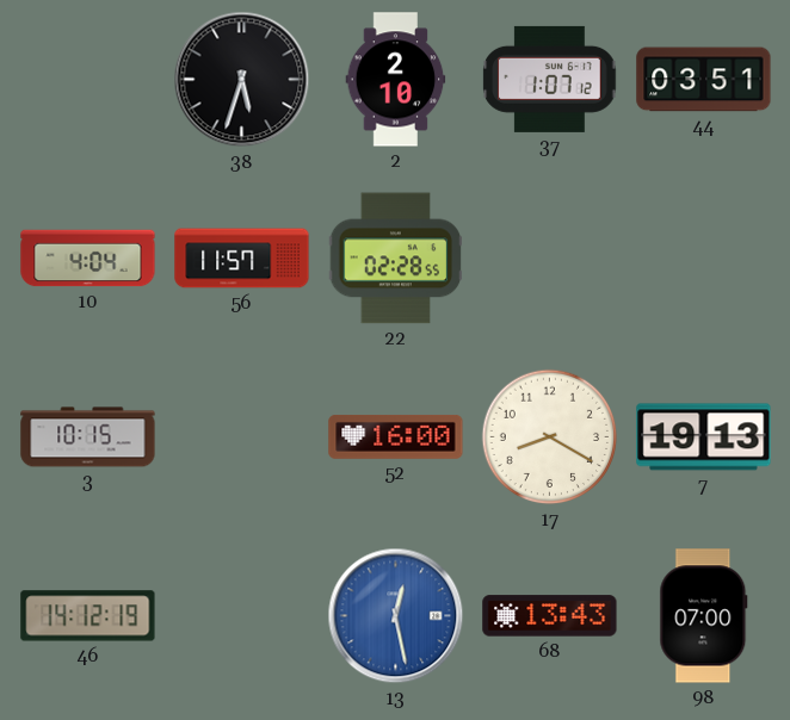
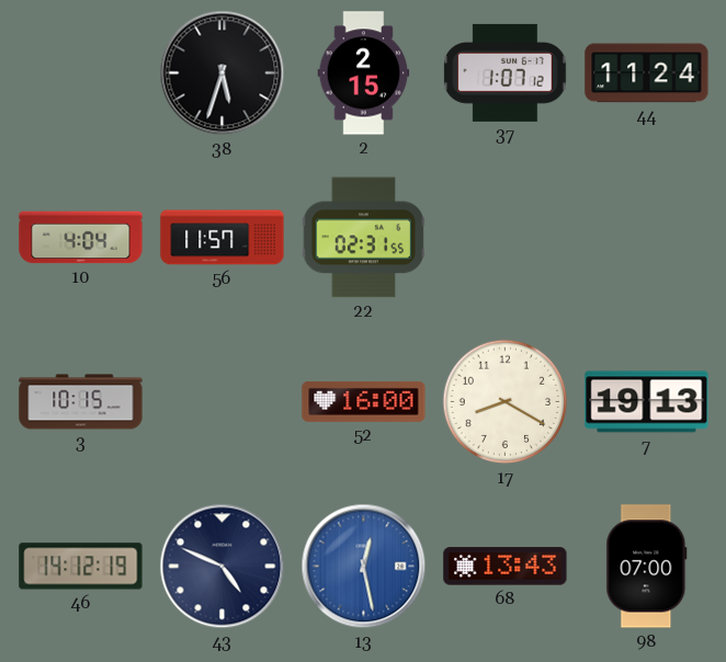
2: 2:10 -> 2:15
44: 03:51 -> 11:24
22: 02:28 -> 02:31
43: none -> 4:49
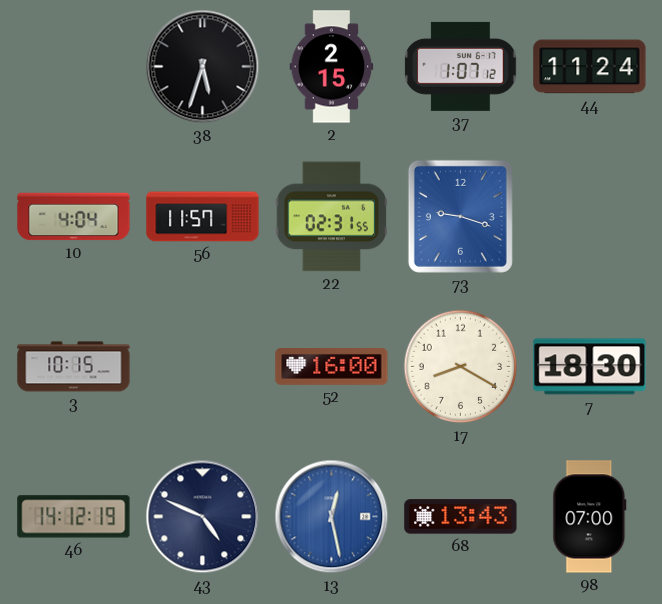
73: none -> 9:18
7: 19:13 -> 18:30
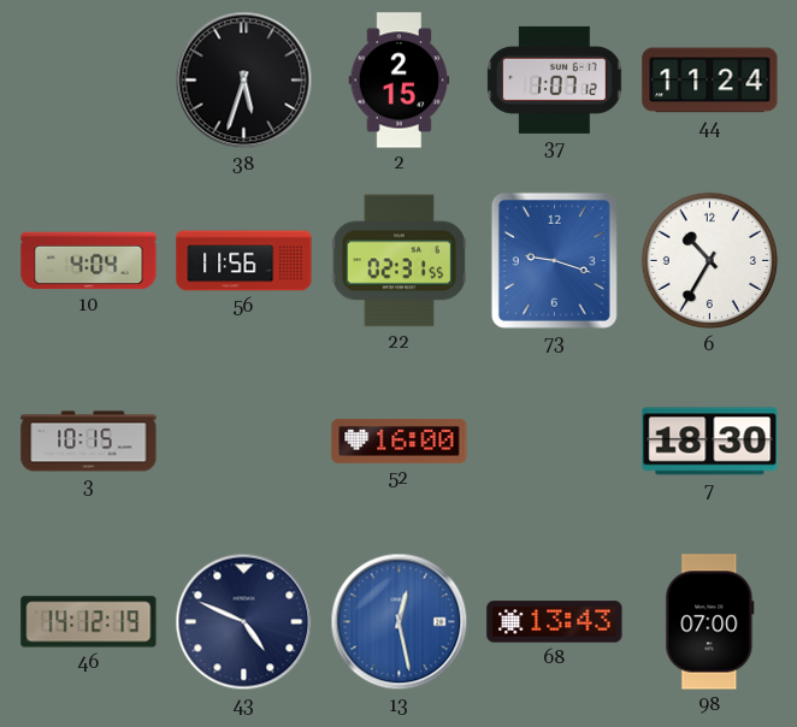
56: 11:57 -> 11:56
6: none -> 10:35
17: 8:20 -> none
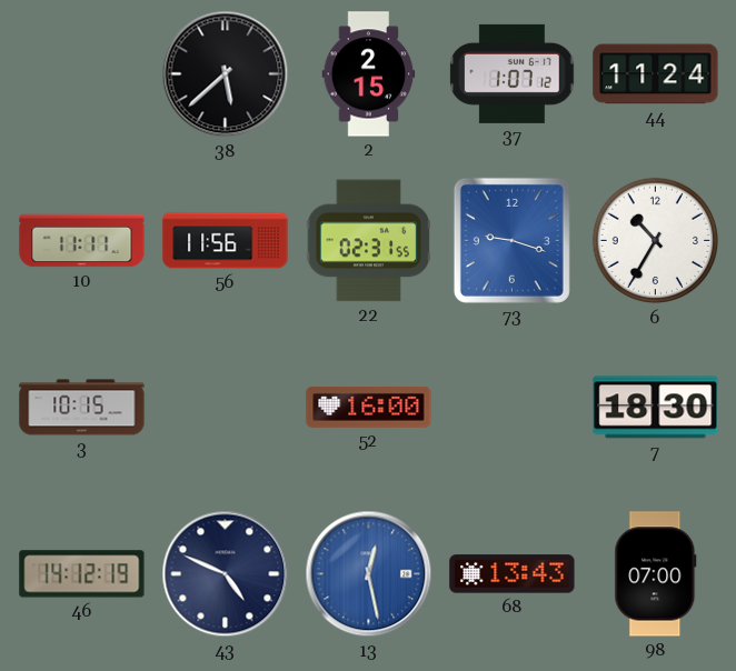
38: 5:33 -> 5:38
10: 4:04 -> 11:11
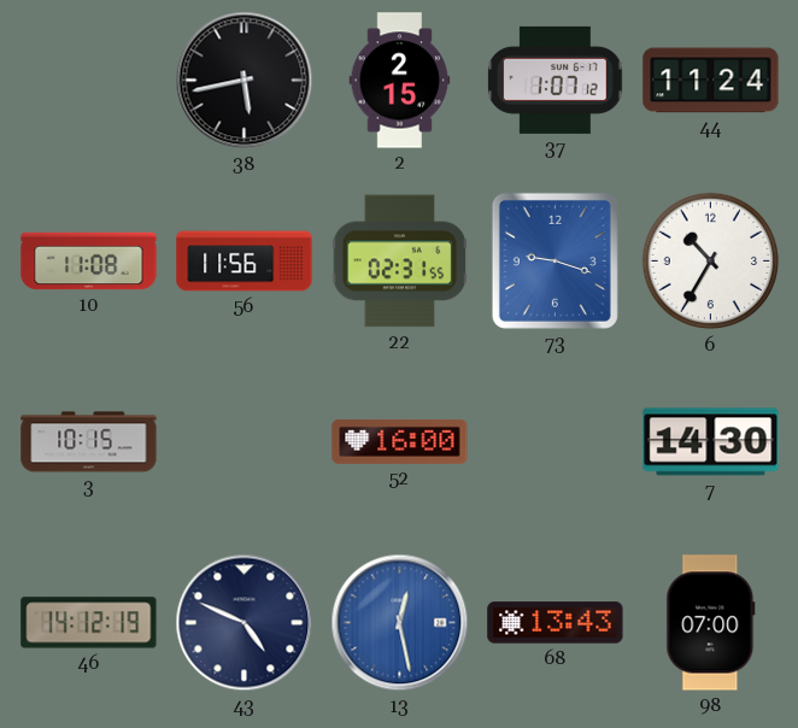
38: 5:38 -> 5:43
10: 11:11 -> 11:08
7: 18:30 -> 14:30
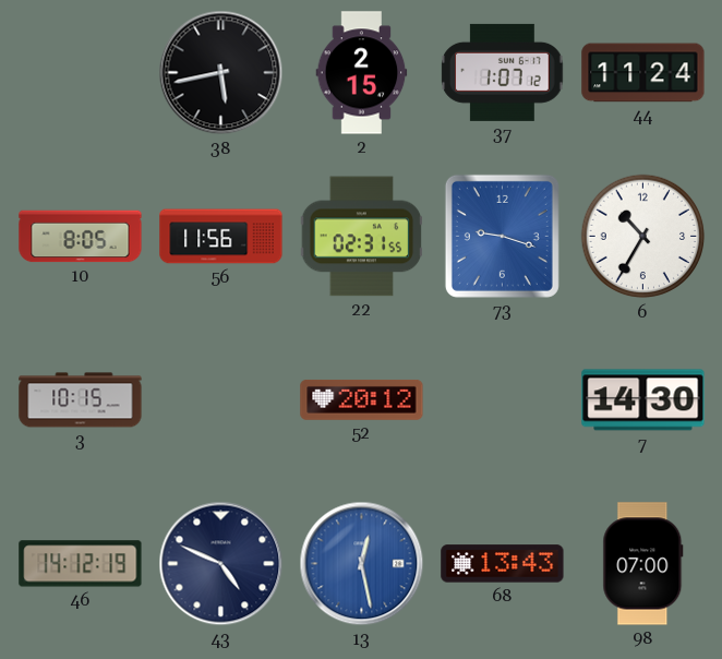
10: 11:08 -> 8:05
52: 16:00 -> 20:12
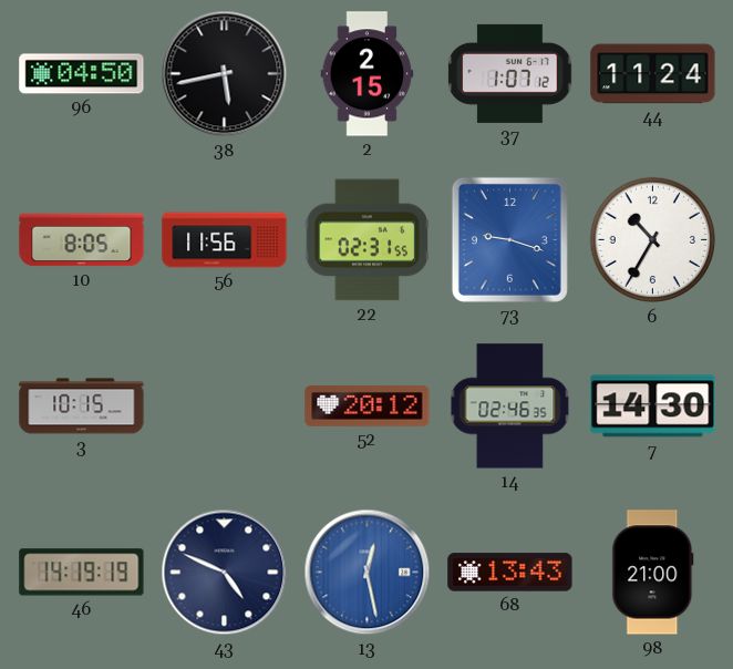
96: none -> 04:50
14: none -> 02:46
46: 14:12 -> 14:19
98: 07:00 -> 21:00
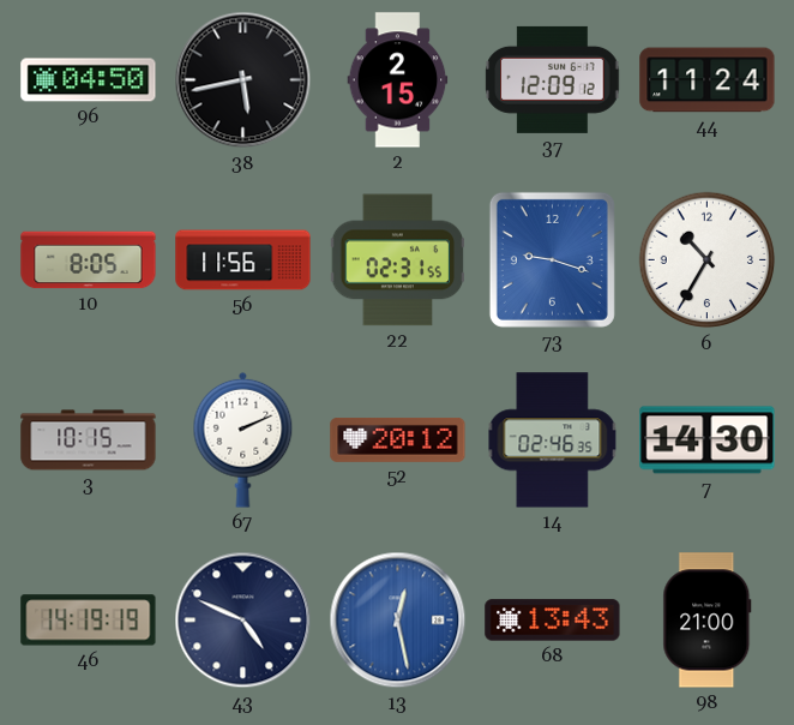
37: 1:07 -> 12:09
67: none -> 2:11
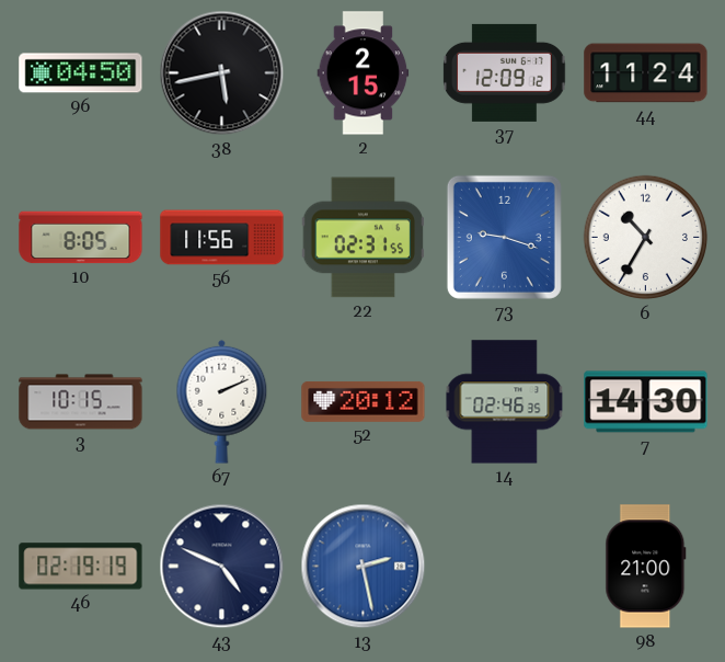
46: 14:19 -> 02:19
13: 12:28 -> 2:28
68: 13:43 -> none
